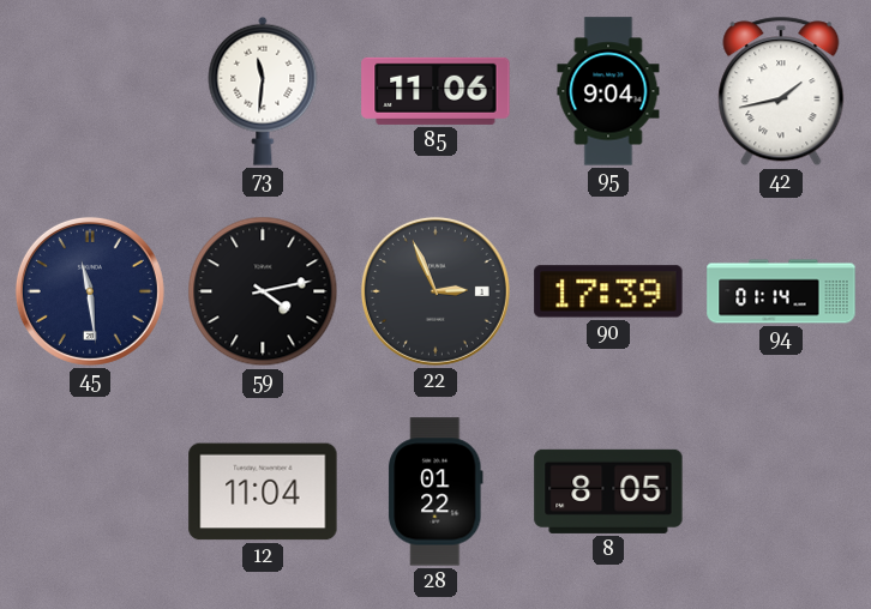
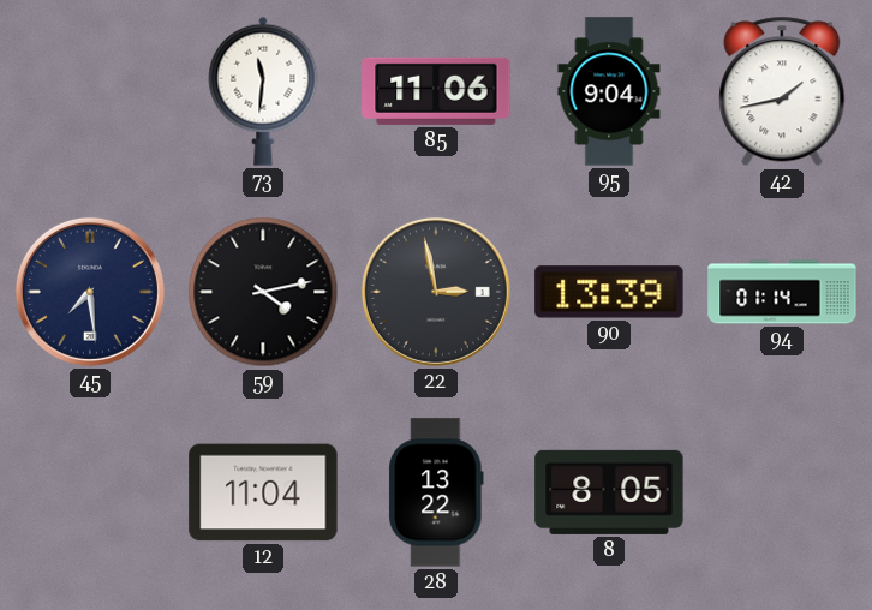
45: 11:29 -> 7:29
22: 2:56 -> 2:58
90: 17:39 -> 13:39
28: 01:22 -> 13:22
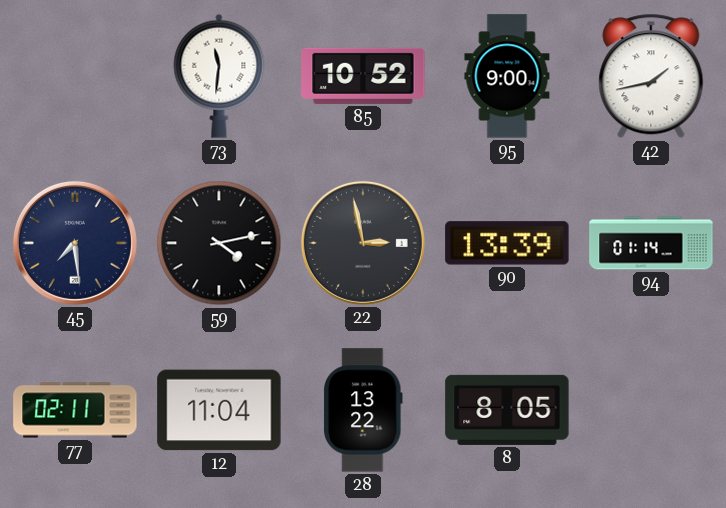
85: 11:06 -> 10:52
95: 9:04 -> 9:00
77: none -> 02:11
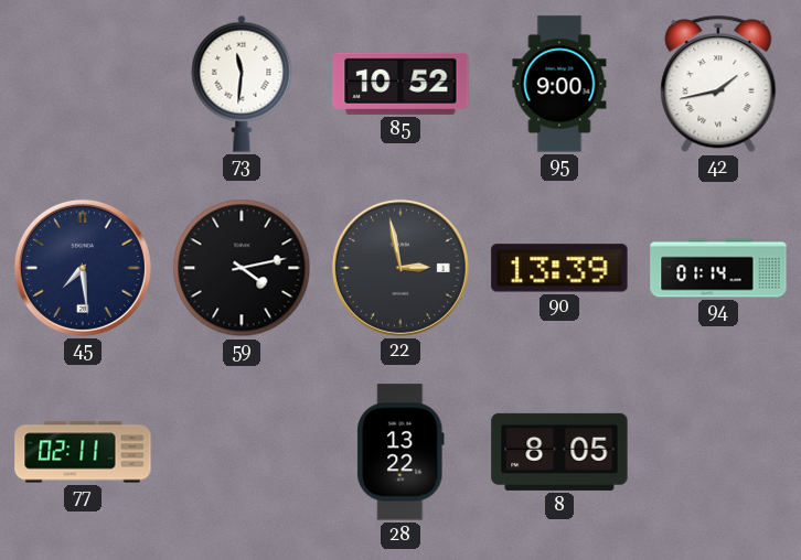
12: 11:04 -> none
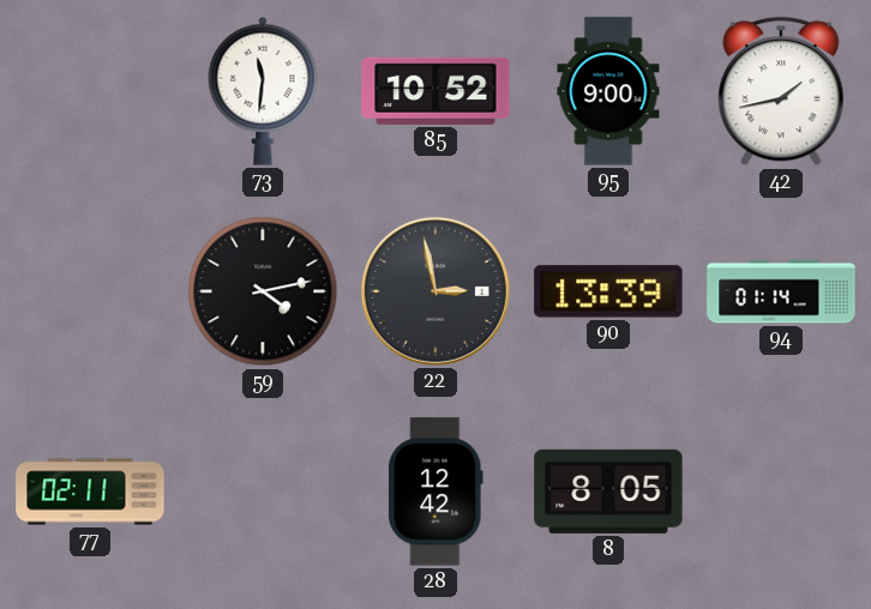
45: 7:29 -> none
28: 13:22 -> 12:42
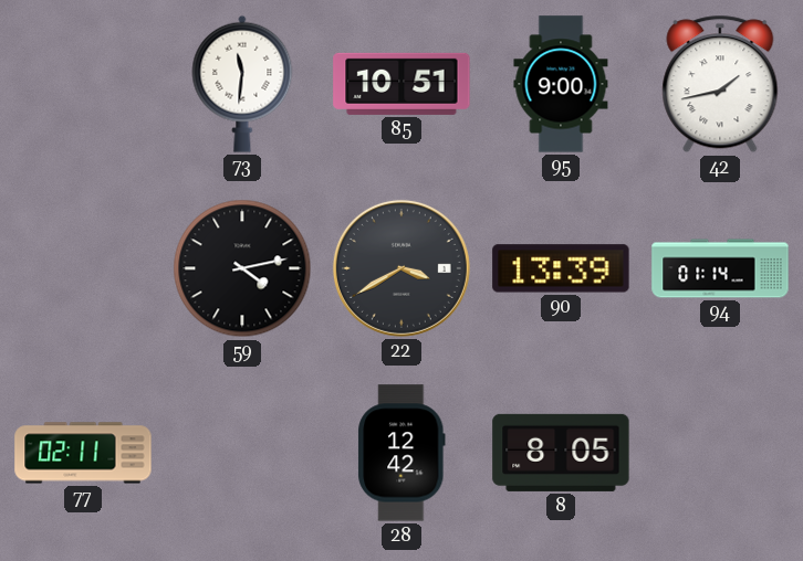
85: 10:52 -> 10:51
22: 2:58 -> 3:40
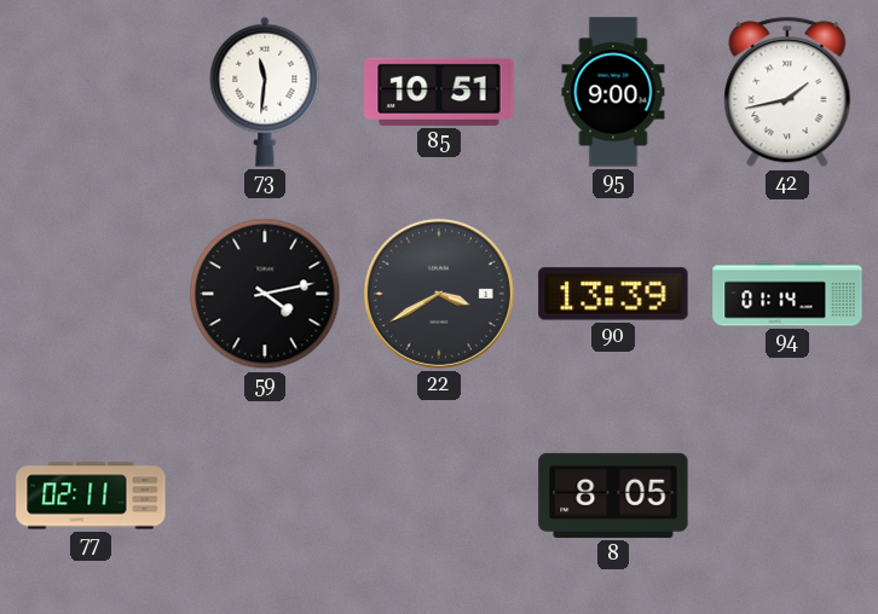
28: 12:42 -> none
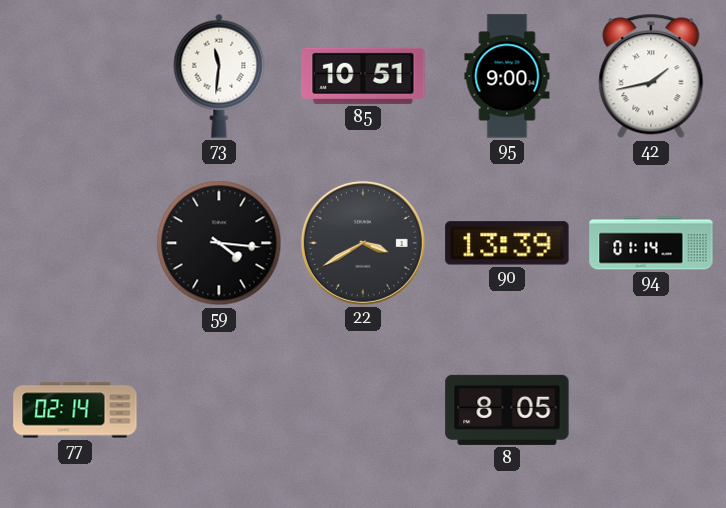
59: 4:13 -> 4:16
77: 02:11 -> 02:14
